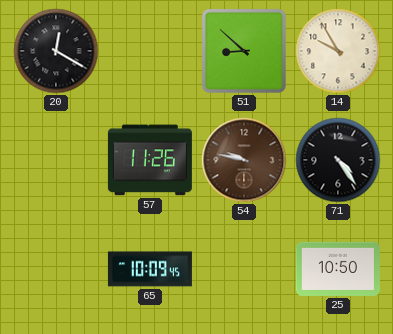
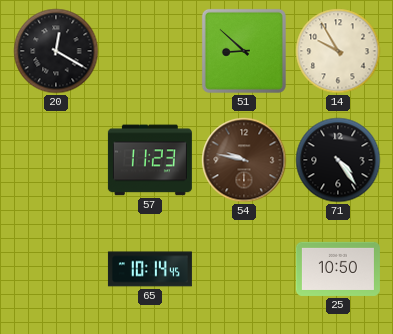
57: 11:26 -> 11:23
65: 10:09 -> 10:14
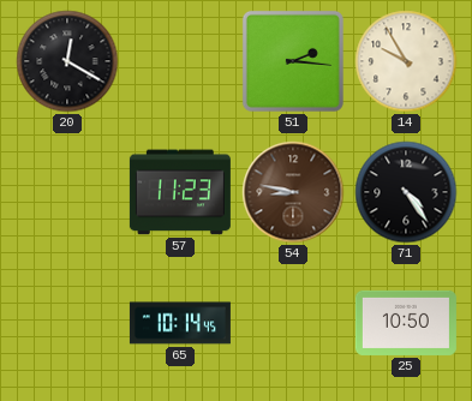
51: 8:52 -> 2:16
54: 9:47 -> 8:47
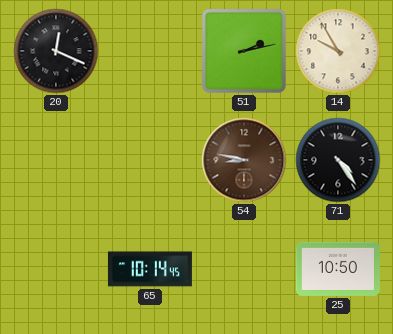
20: 12:20 -> 12:19
51: 2:16 -> 2:13
57: 11:23 -> none
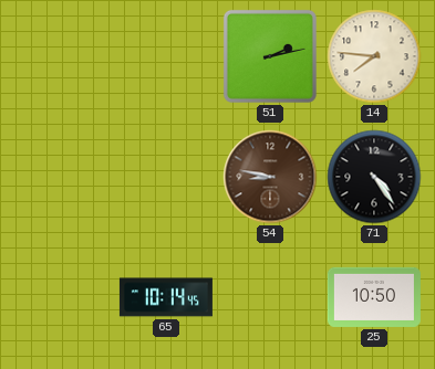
20: 12:19 -> none
14: 9:55 -> 7:46
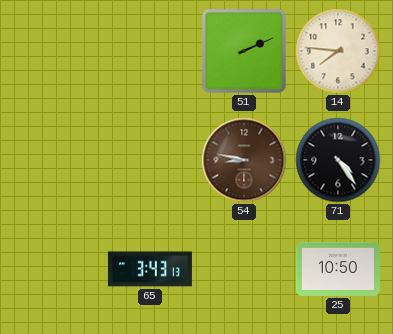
51: 2:13 -> 2:11
65: 10:14 -> 3:43
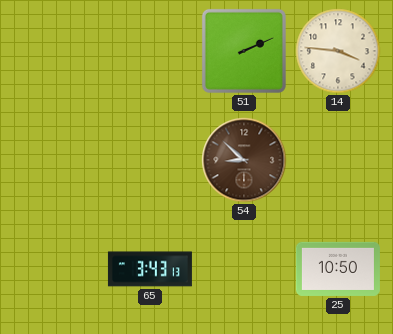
14: 7:46 -> 3:46
54: 8:47 -> 8:52
71: 4:24 -> none
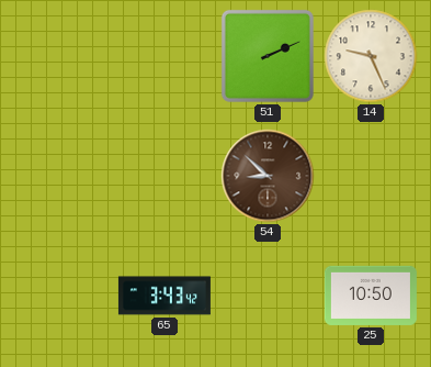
14: 3:46 -> 9:26
65: 3:43:13 -> 3:43:42
